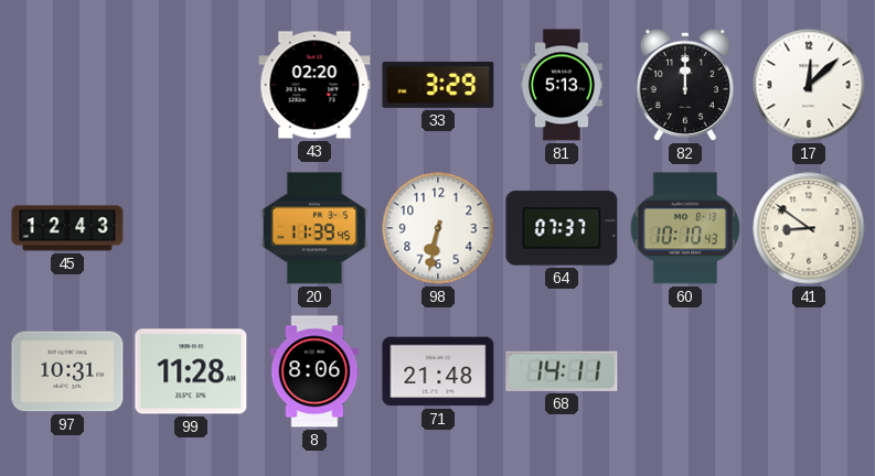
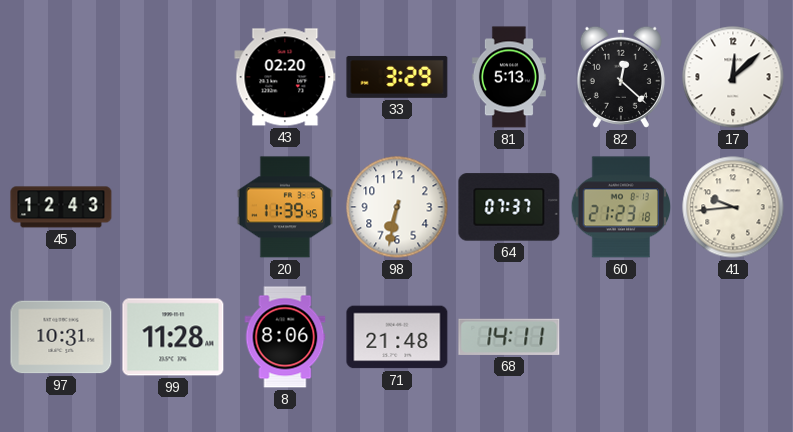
82: 12:00 -> 12:22
60: 10:10 -> 21:23
41: 8:51 -> 9:44
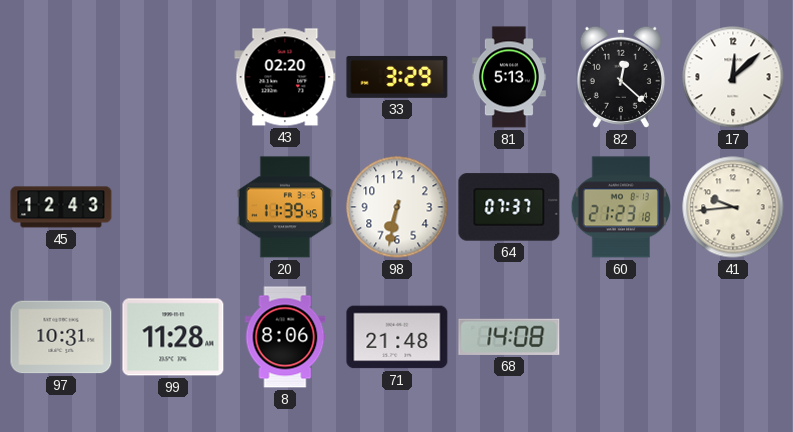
68: 14:11 -> 14:08
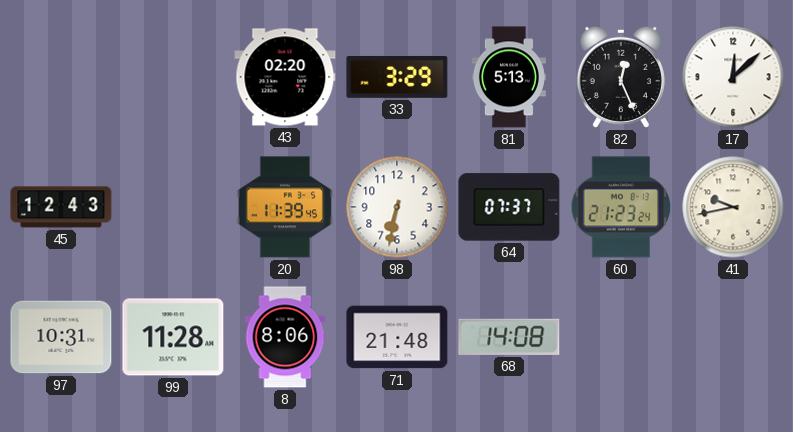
82: 12:22 -> 12:26
60: 21:23:18 -> 21:23:24
41: 9:44 -> 9:43
